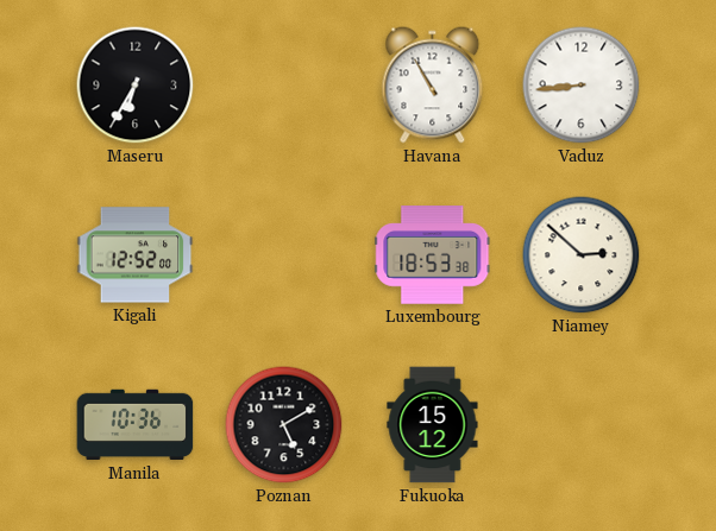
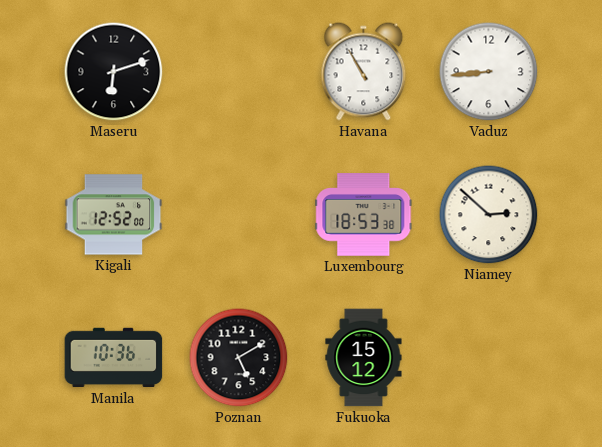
Maseru: 6:35 -> 6:12
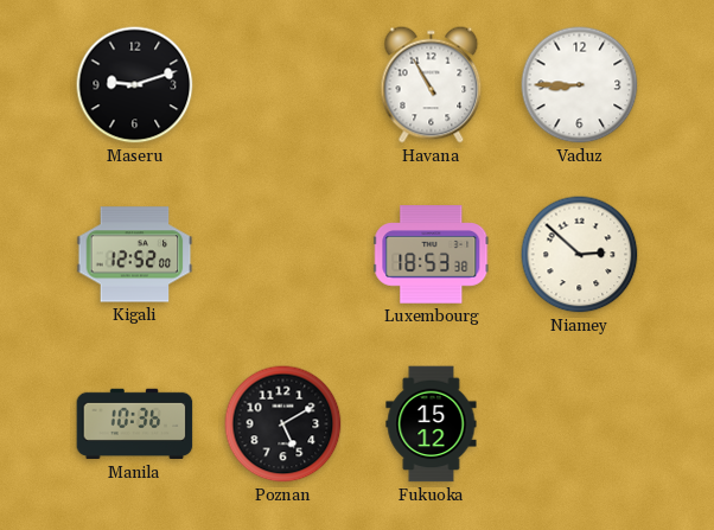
Maseru: 6:12 -> 9:12
Vaduz: 8:44 -> 8:45
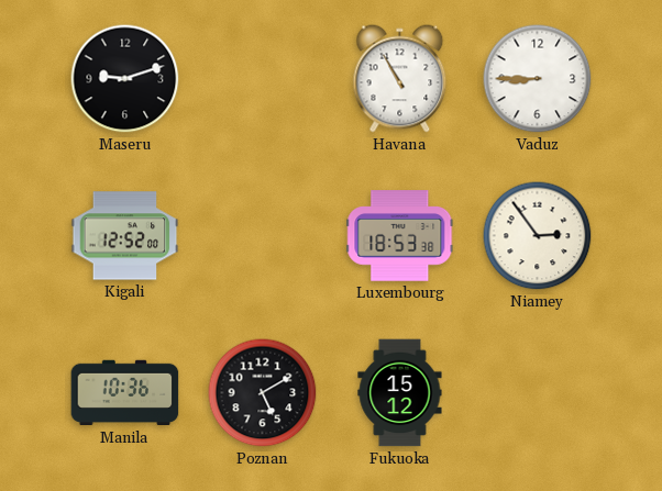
Niamey: 2:52 -> 2:54
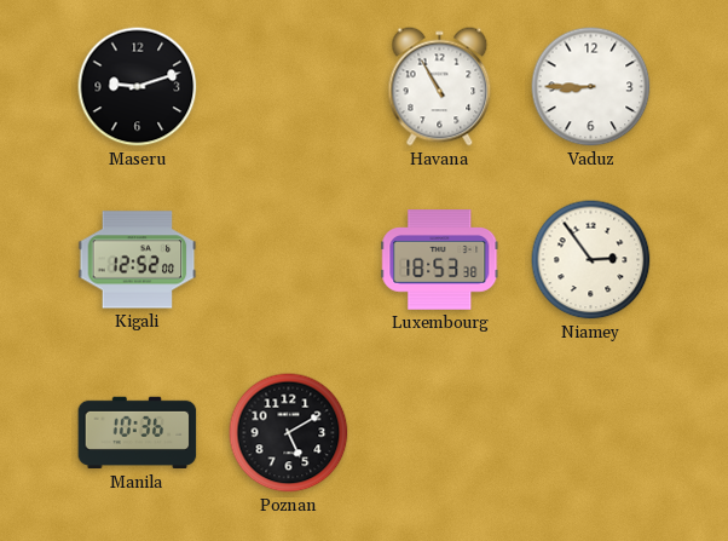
Fukuoka: 15:12 -> none
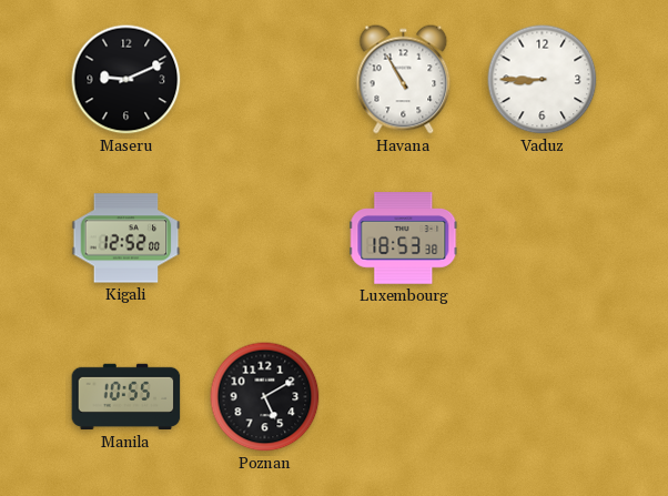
Maseru: 9:12 -> 9:11
Niamey: 2:54 -> none
Manila: 10:36 -> 10:55
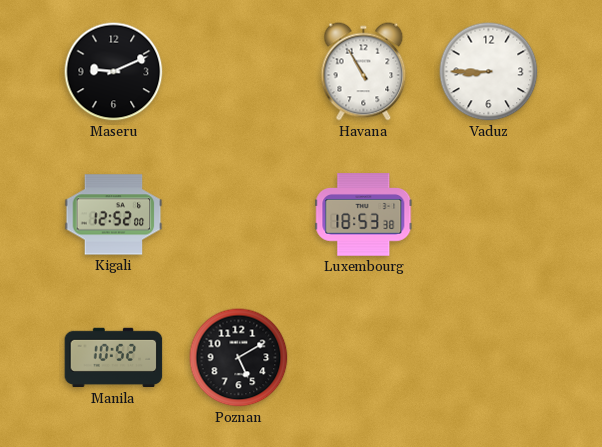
Manila: 10:55 -> 10:52
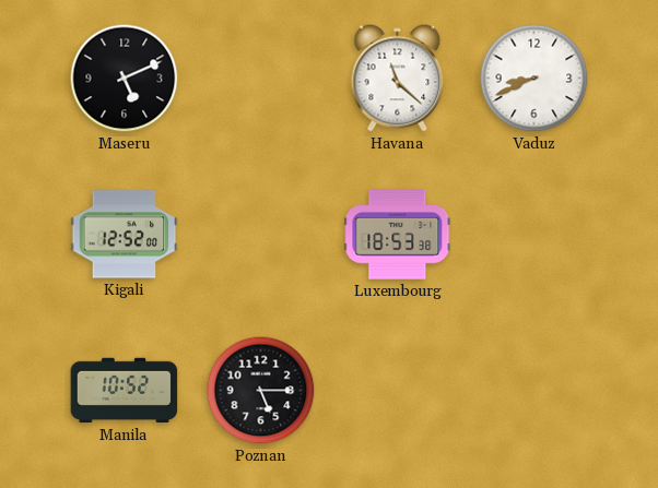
Maseru: 9:11 -> 5:11
Havana: 10:55 -> 11:22
Vaduz: 8:45 -> 8:41
Poznan: 5:10 -> 5:15
